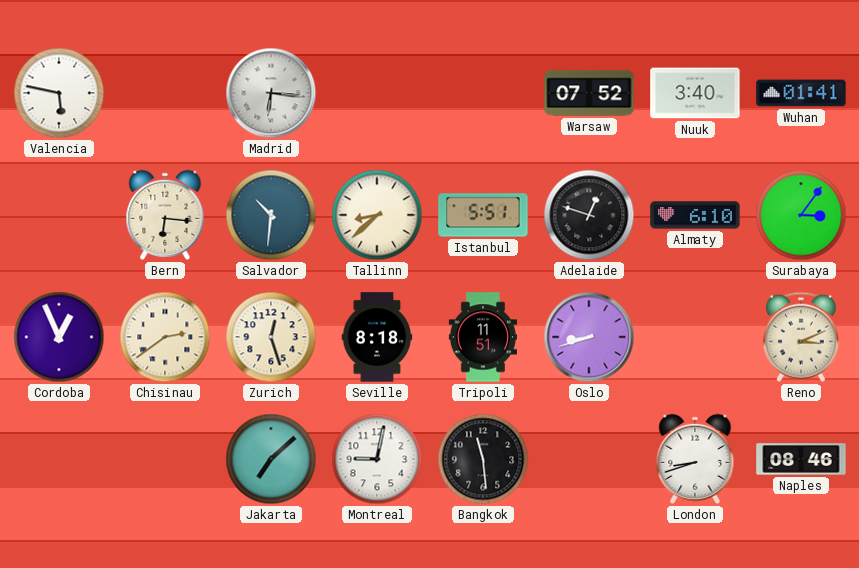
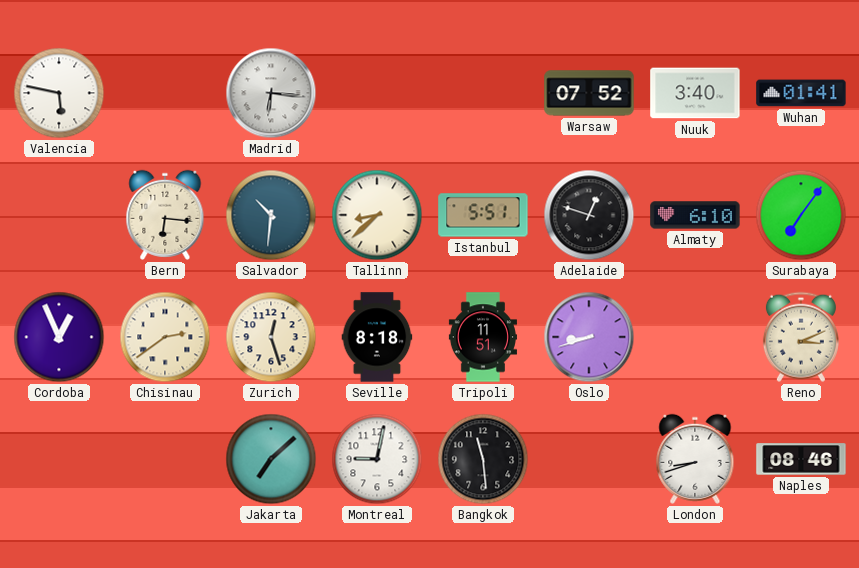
Surabaya: 3:06 -> 7:06
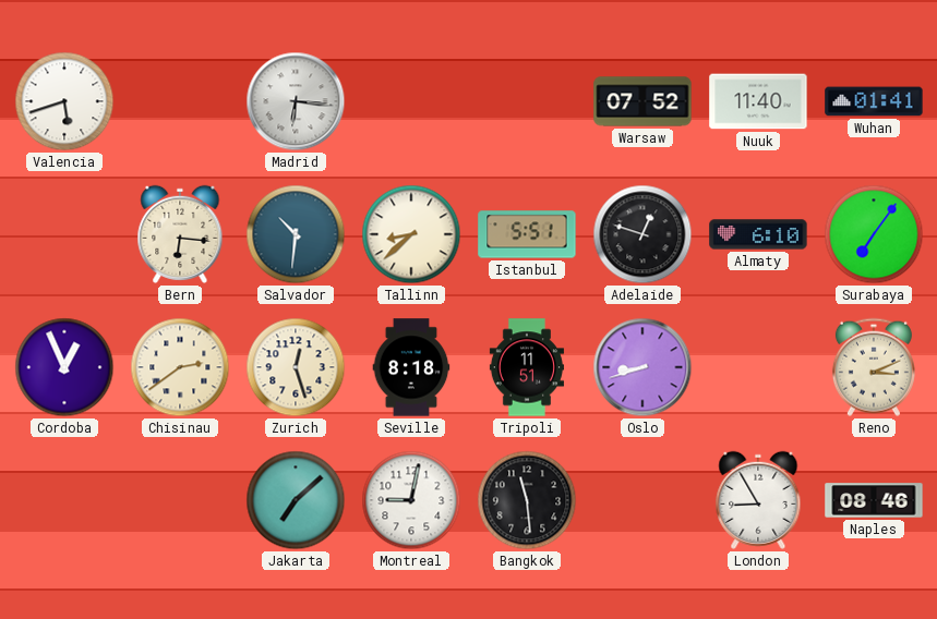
Valencia: 5:47 -> 5:42
Nuuk: 3:40 -> 11:40
London: 8:42 -> 8:55
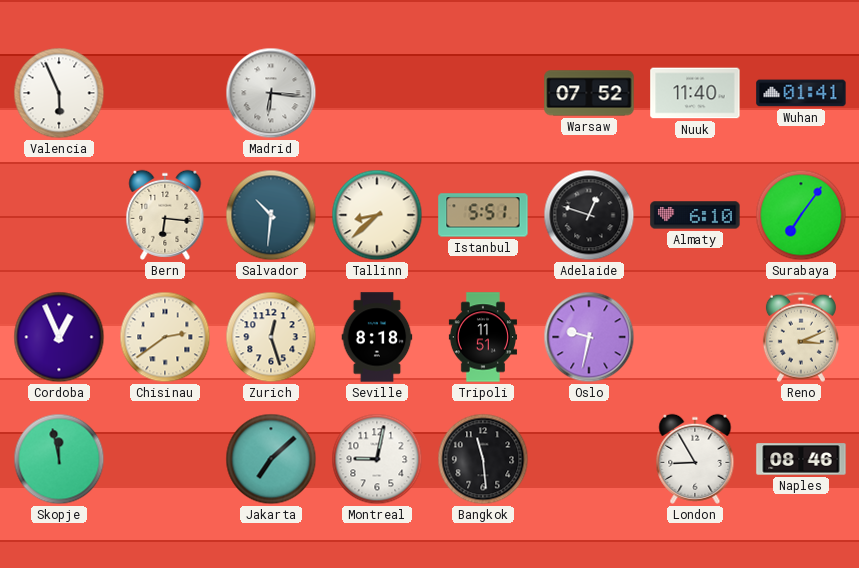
Valencia: 5:42 -> 5:56
Oslo: 8:42 -> 9:32
Skopje: none -> 11:58
